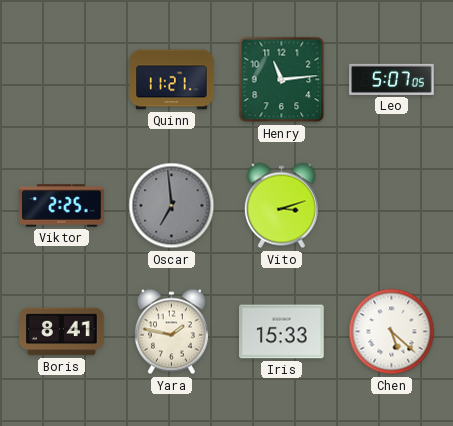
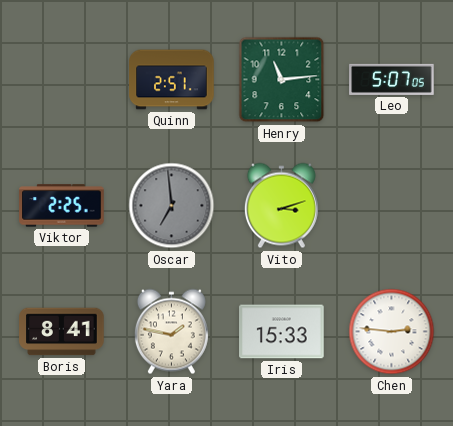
Quinn: 11:21 -> 2:51
Chen: 5:22 -> 2:46
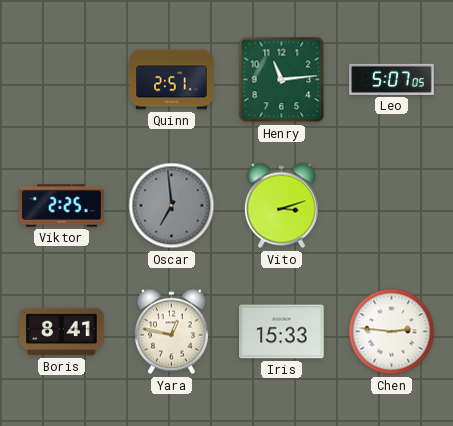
Yara: 1:47 -> 12:47
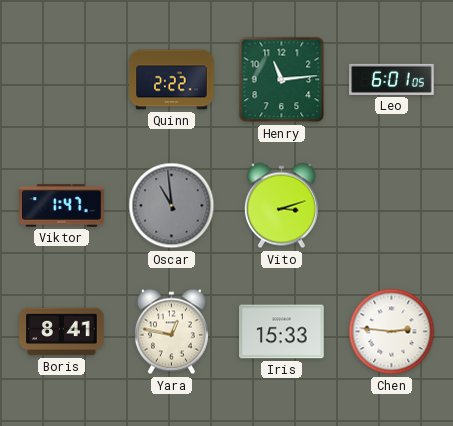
Quinn: 2:51 -> 2:22
Leo: 5:07 -> 6:01
Viktor: 2:25 -> 1:47
Oscar: 6:59 -> 10:59
